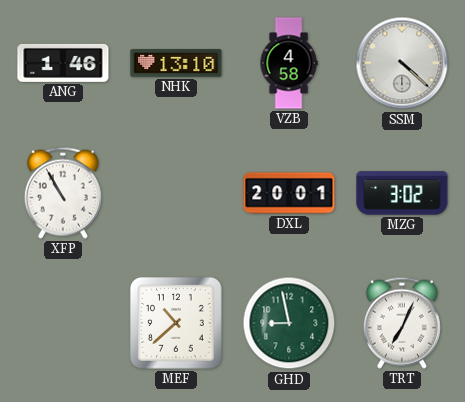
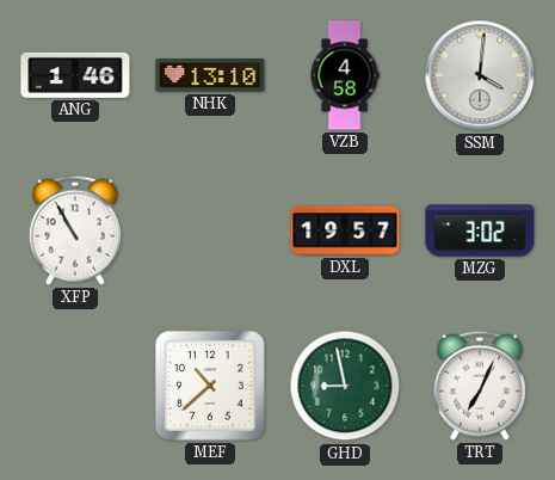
SSM: 4:22 -> 4:01
DXL: 20:01 -> 19:57
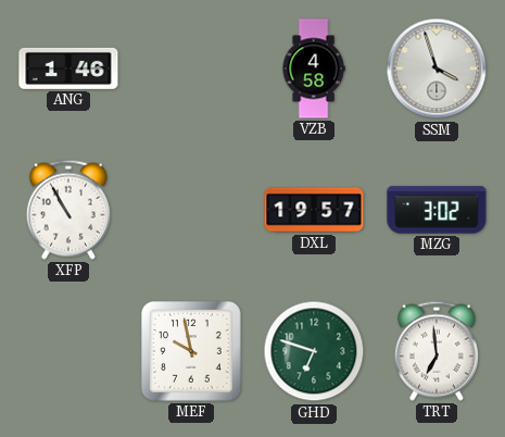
NHK: 13:10 -> none
SSM: 4:01 -> 3:57
MEF: 10:38 -> 9:58
GHD: 8:58 -> 6:48
TRT: 7:04 -> 6:59
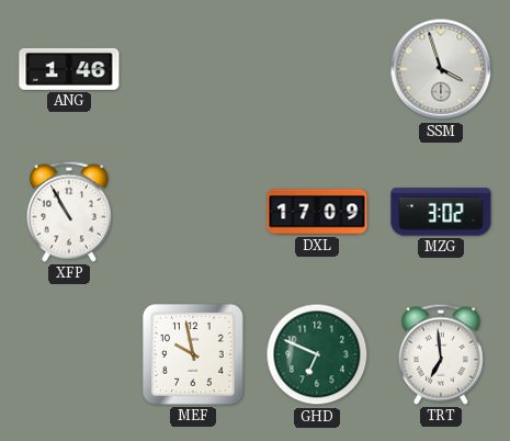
VZB: 4:58 -> none
DXL: 19:57 -> 17:09
GHD: 6:48 -> 6:49
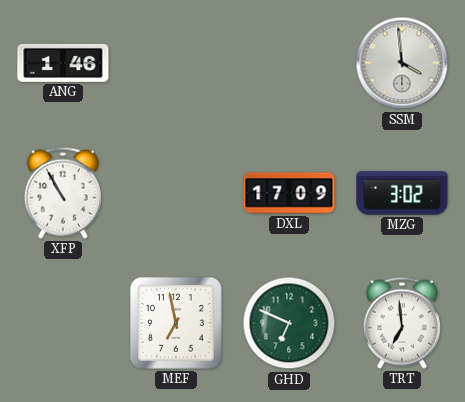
SSM: 3:57 -> 3:59
MEF: 9:58 -> 6:58
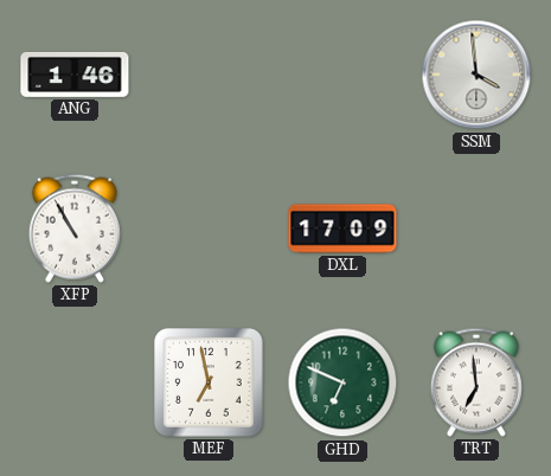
MZG: 3:02 -> none
